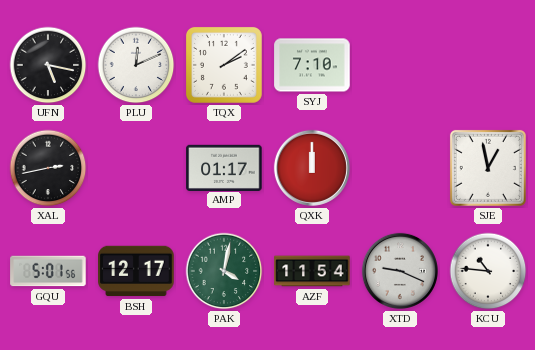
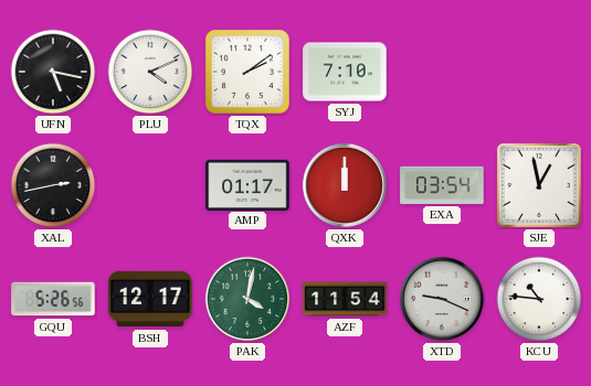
PLU: 12:11 -> 4:11
EXA: none -> 03:54
GQU: 5:01 -> 5:26
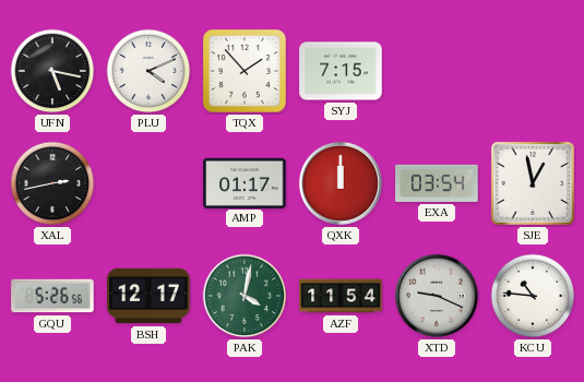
TQX: 2:09 -> 1:53
SYJ: 7:10 -> 7:15
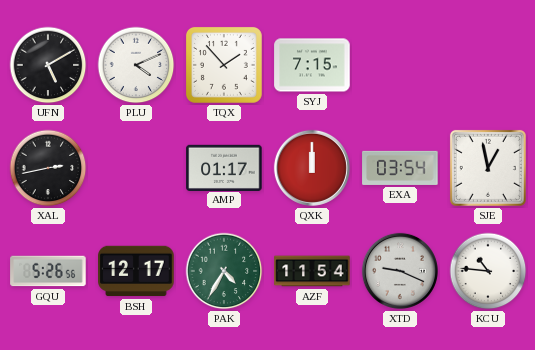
UFN: 5:17 -> 5:10
PAK: 4:02 -> 4:35
